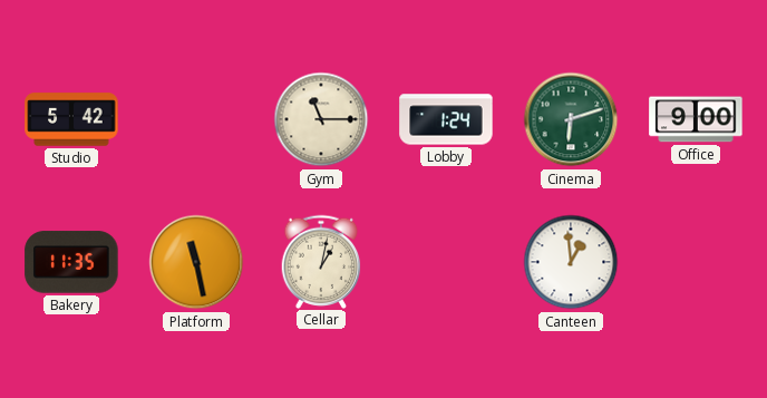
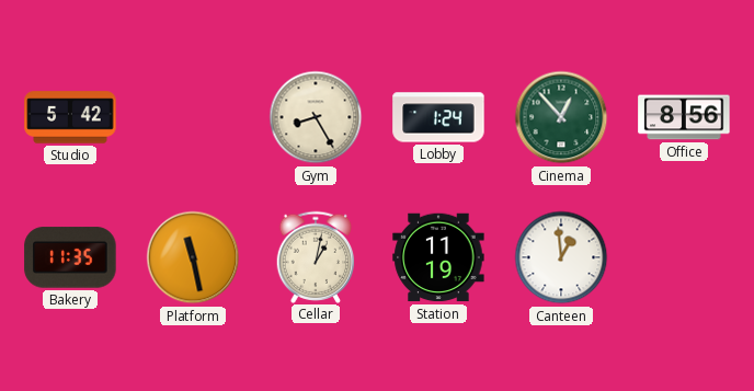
Gym: 11:15 -> 8:25
Cinema: 6:12 -> 12:53
Office: 9:00 -> 8:56
Station: none -> 11:19
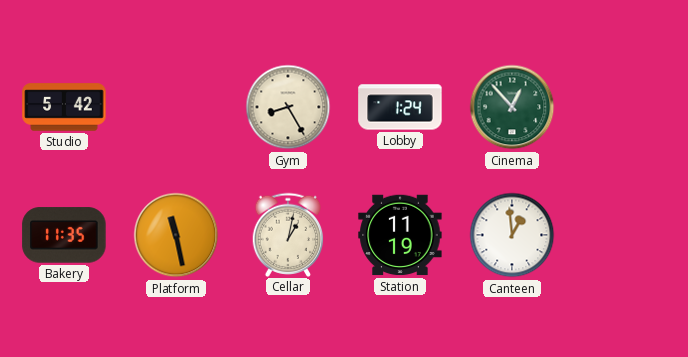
Office: 8:56 -> none
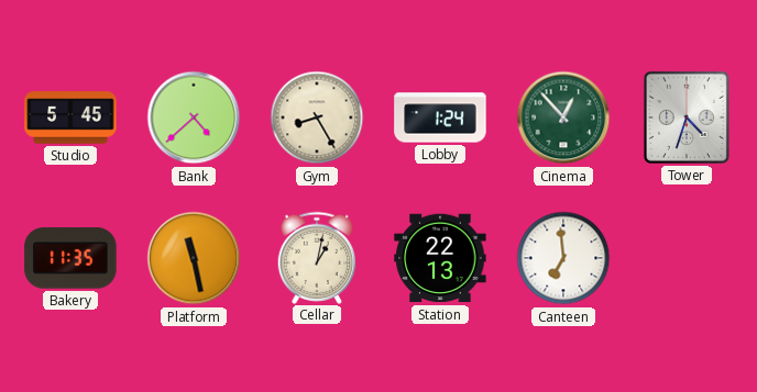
Studio: 5:42 -> 5:45
Bank: none -> 4:38
Tower: none -> 4:33
Station: 11:19 -> 22:13
Canteen: 12:59 -> 6:59
